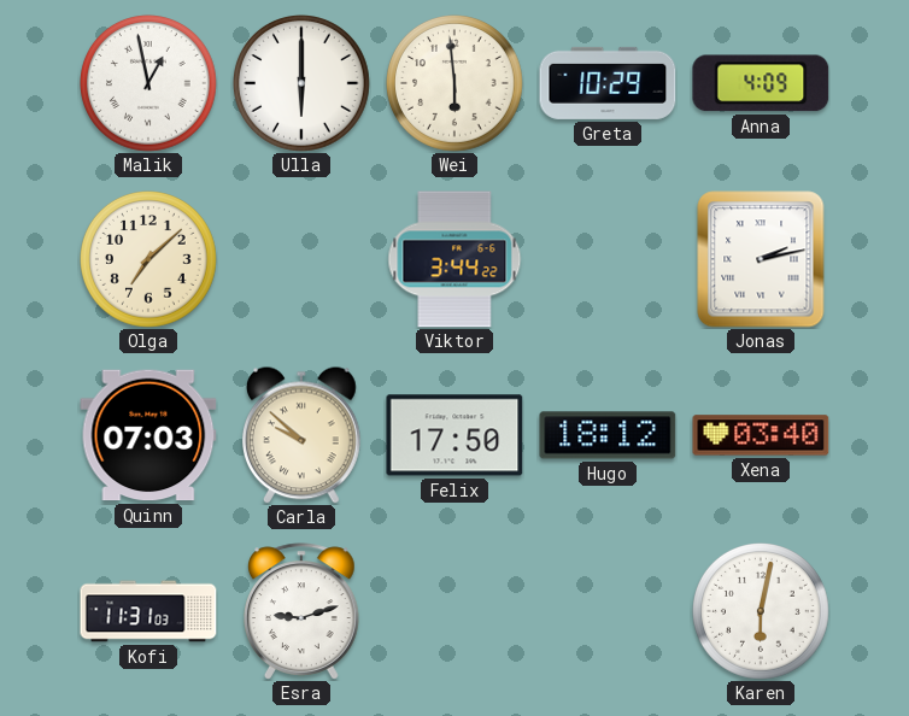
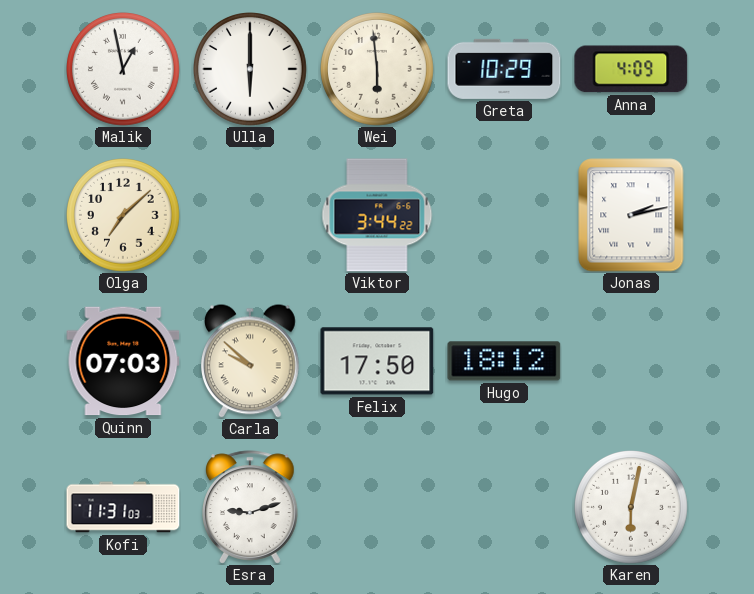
Xena: 03:40 -> none
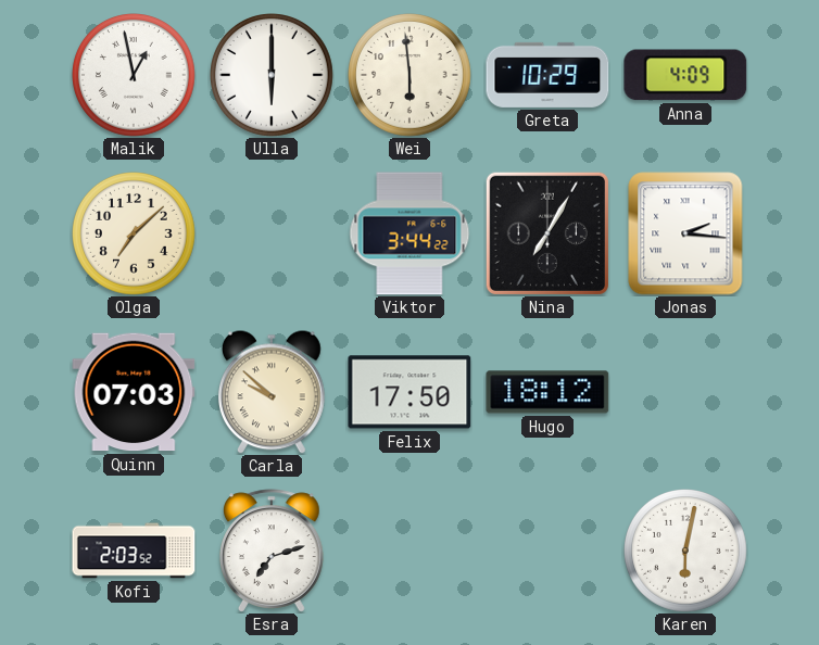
Nina: none -> 7:05
Jonas: 2:13 -> 2:16
Kofi: 11:31 -> 2:03
Esra: 9:12 -> 7:12
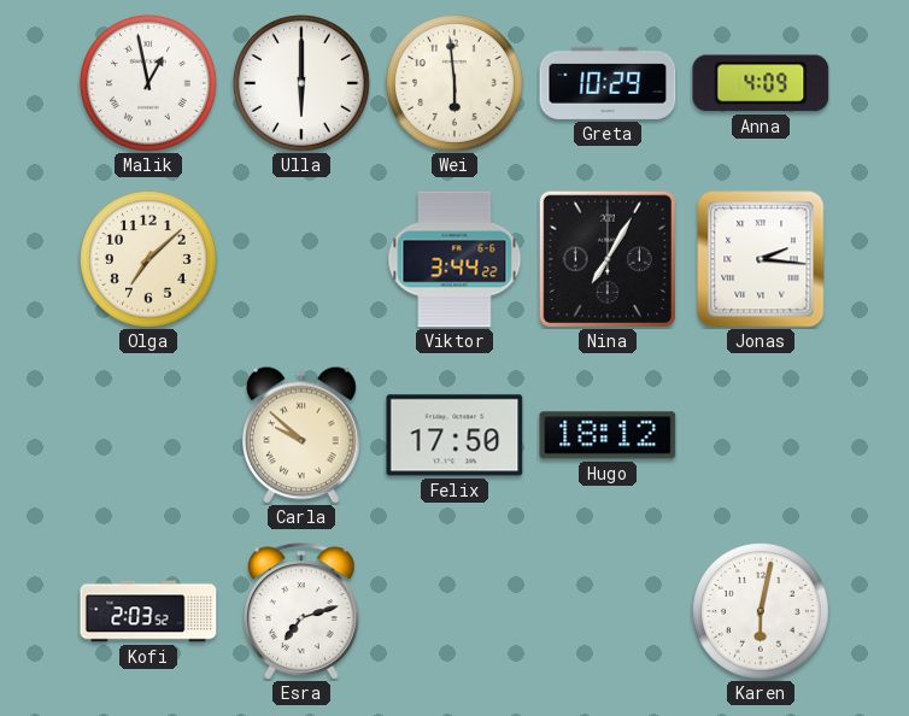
Quinn: 07:03 -> none
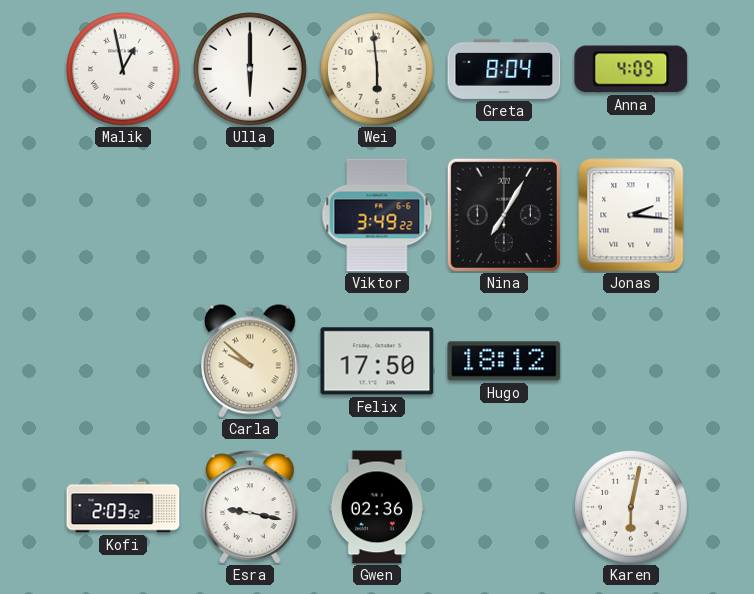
Greta: 10:29 -> 8:04
Olga: 7:08 -> none
Viktor: 3:44 -> 3:49
Esra: 7:12 -> 9:17
Gwen: none -> 02:36
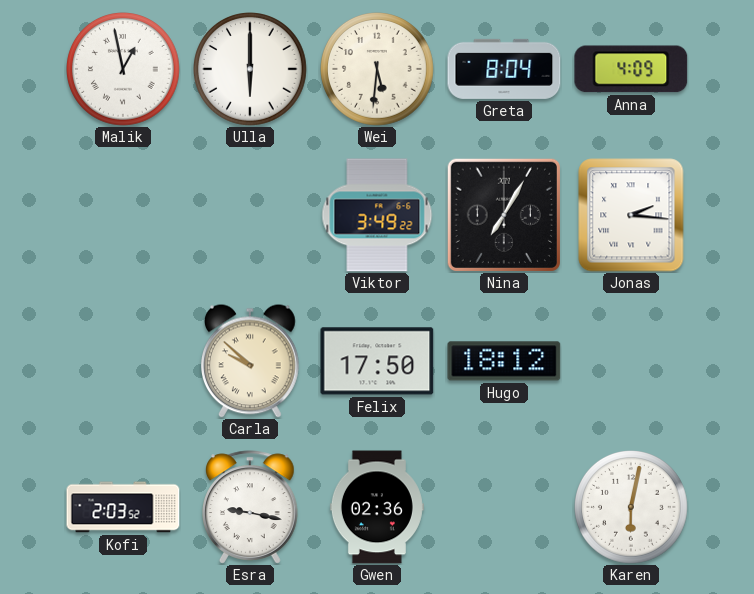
Wei: 5:59 -> 5:31
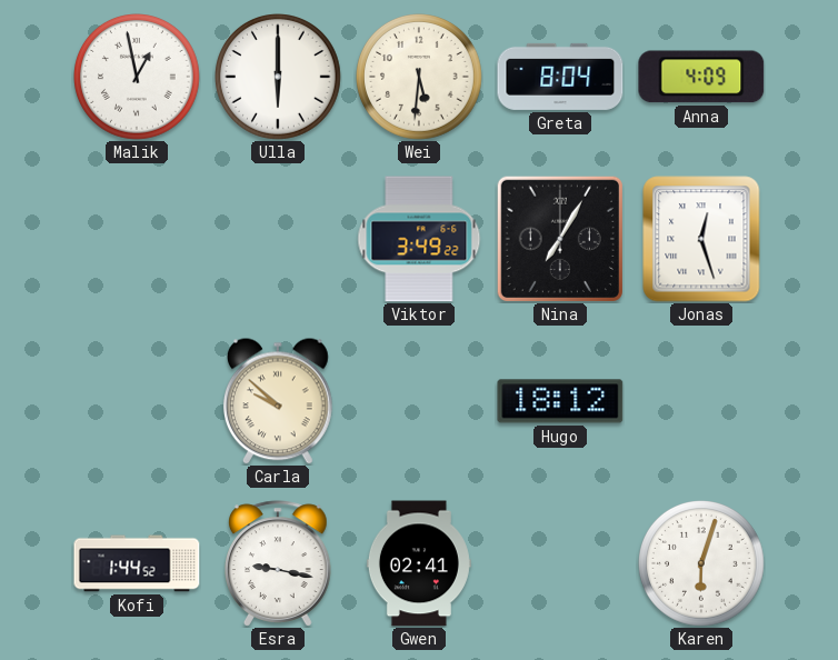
Jonas: 2:16 -> 12:27
Felix: 17:50 -> none
Kofi: 2:03 -> 1:44
Gwen: 02:36 -> 02:41
Karen: 6:02 -> 6:03
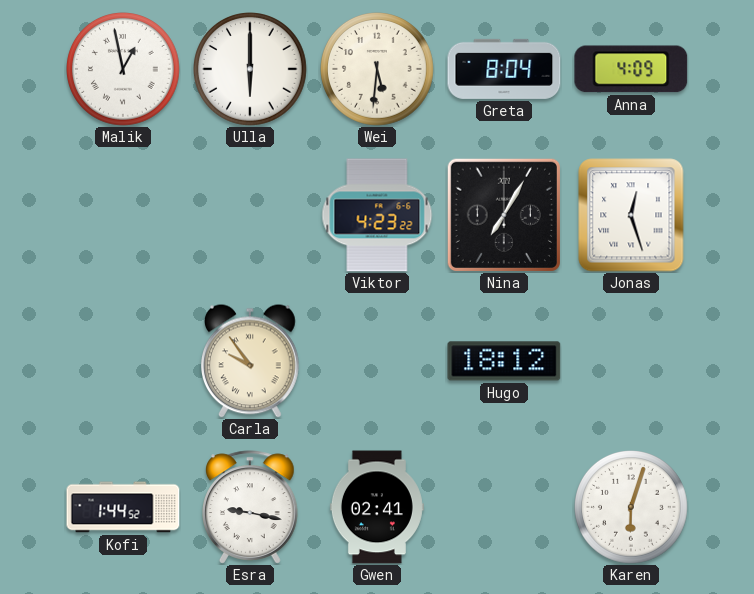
Viktor: 3:49 -> 4:23
Carla: 9:52 -> 9:54
